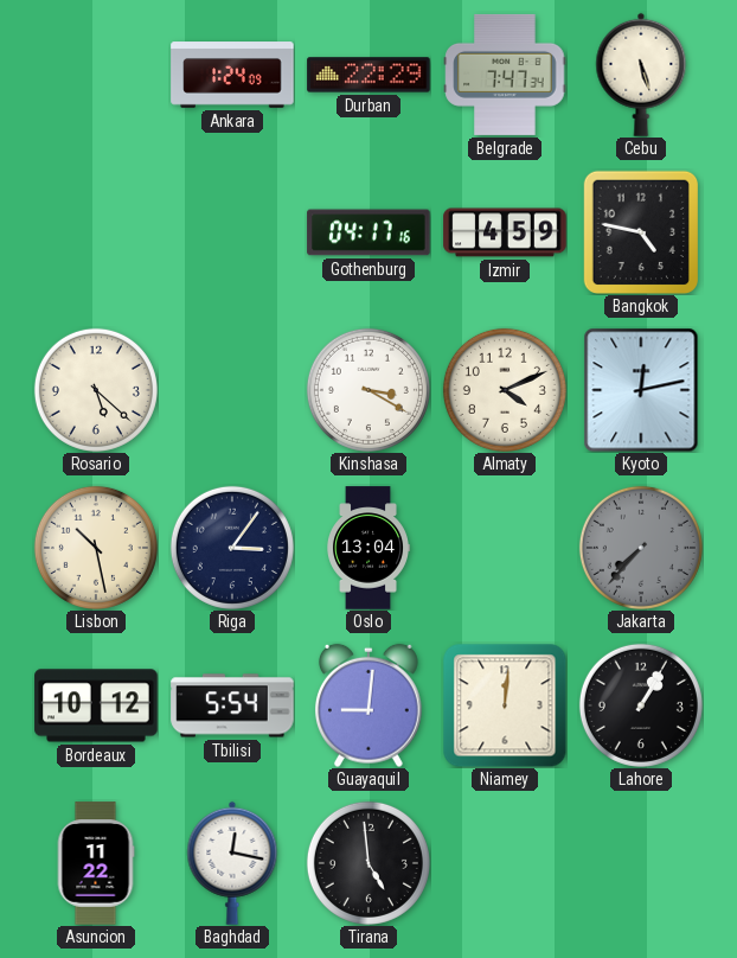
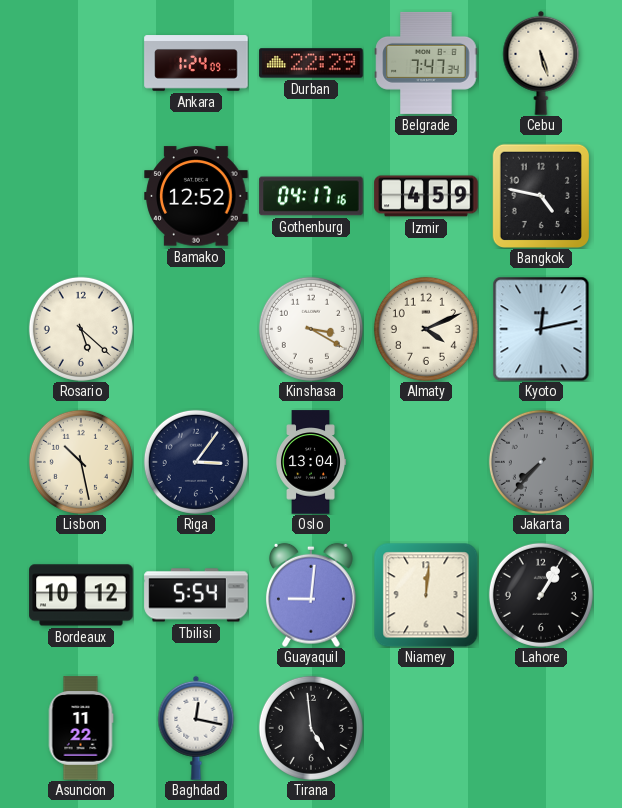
Bamako: none -> 12:52
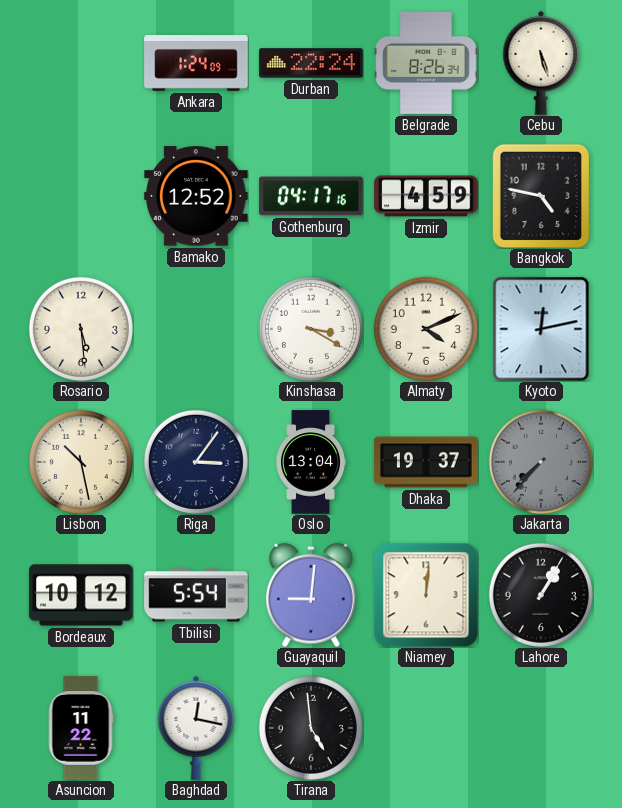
Durban: 22:29 -> 22:24
Belgrade: 7:47 -> 8:26
Rosario: 5:22 -> 5:29
Dhaka: none -> 19:37
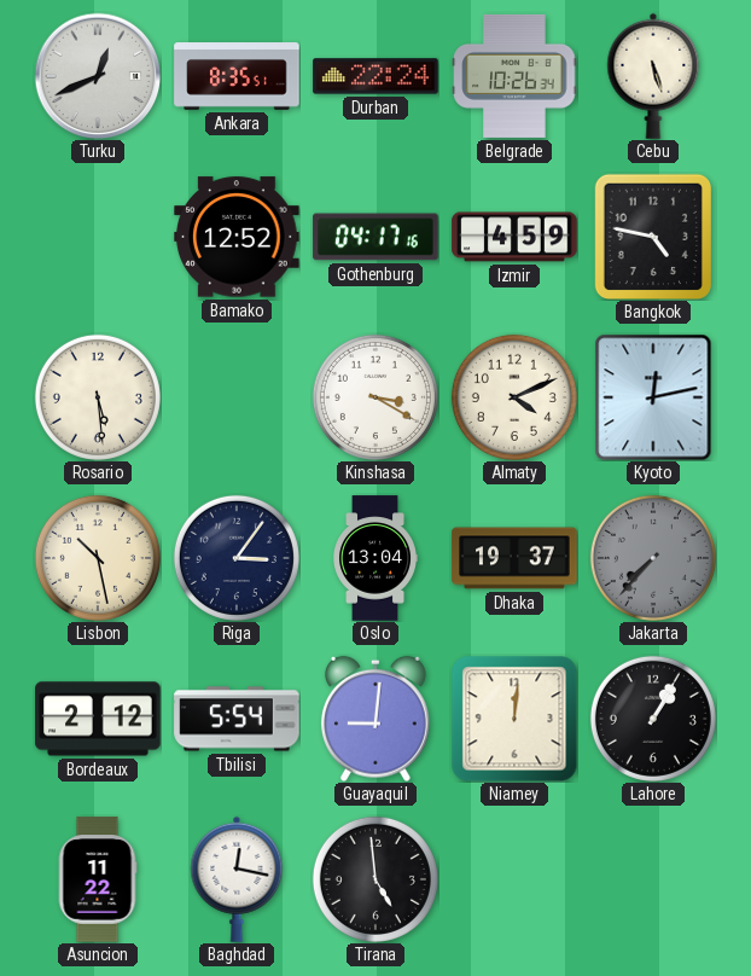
Turku: none -> 12:41
Ankara: 1:24 -> 8:35
Belgrade: 8:26 -> 10:26
Bordeaux: 10:12 -> 2:12
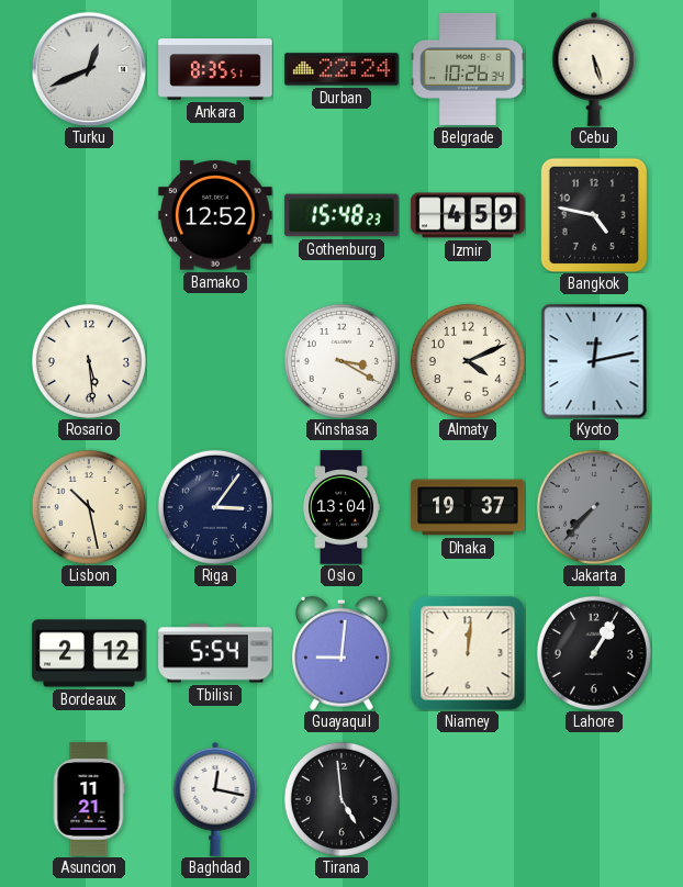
Gothenburg: 04:17 -> 15:48
Asuncion: 11:22 -> 11:21
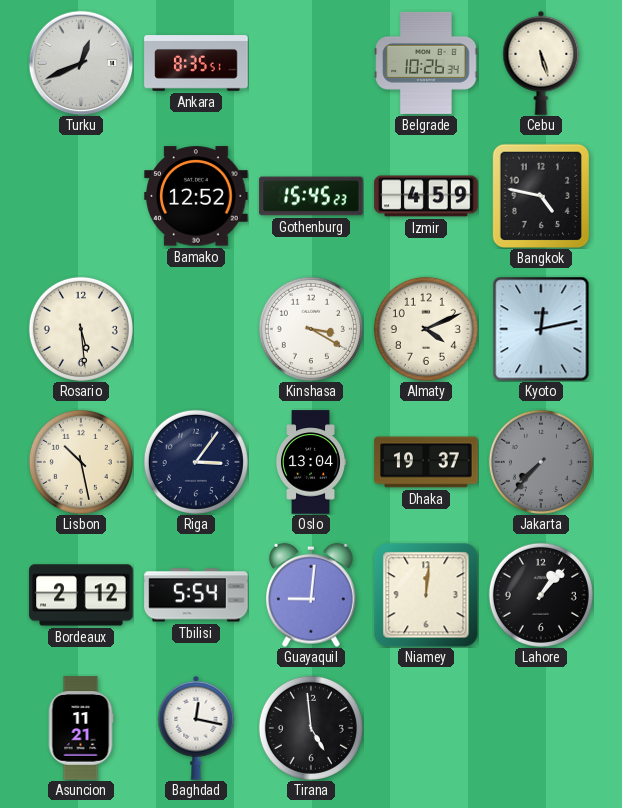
Durban: 22:24 -> none
Gothenburg: 15:48 -> 15:45
Lahore: 1:05 -> 1:07
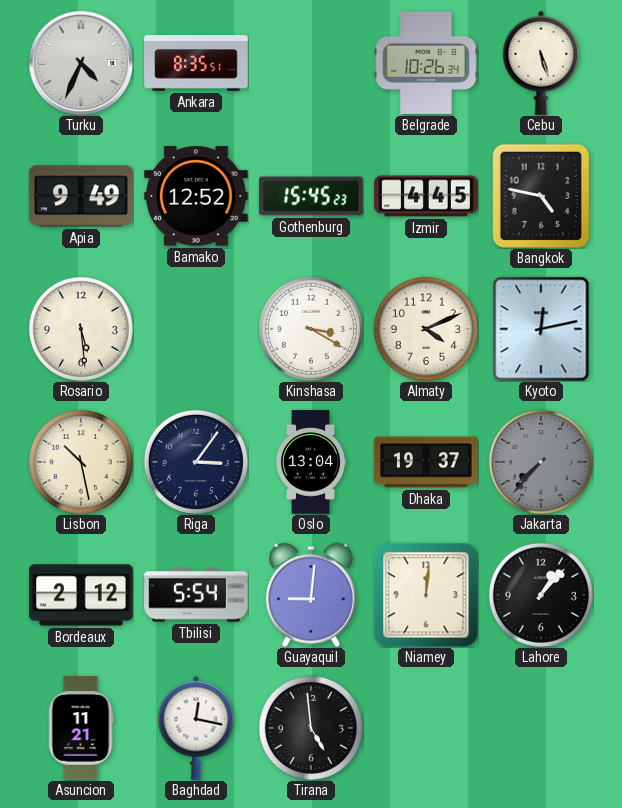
Turku: 12:41 -> 4:34
Apia: none -> 9:49
Izmir: 4:59 -> 4:45
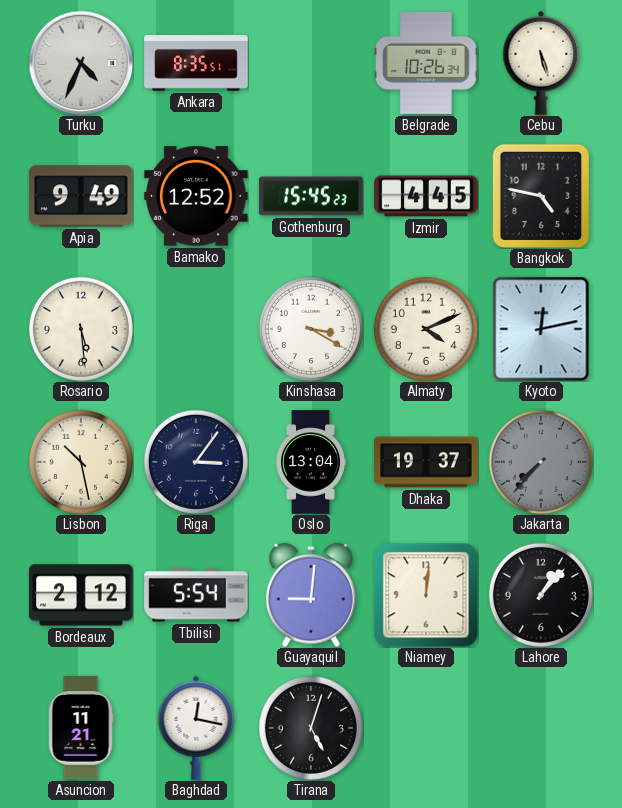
Tirana: 4:59 -> 5:03
